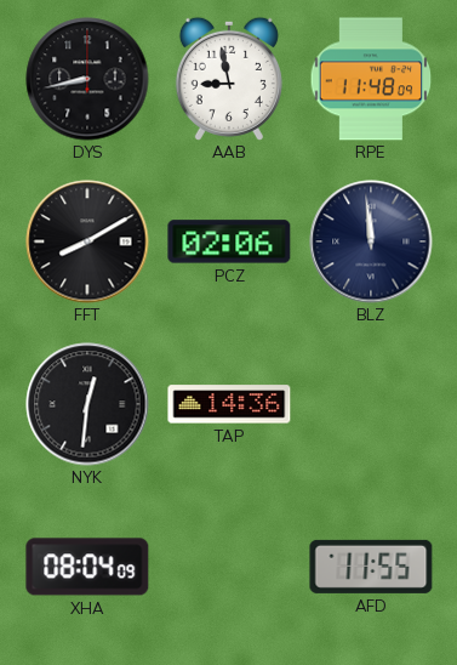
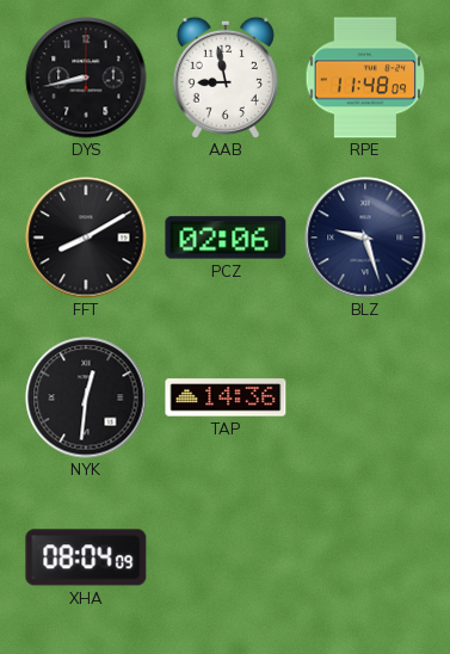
BLZ: 11:59 -> 9:27
AFD: 11:55 -> none
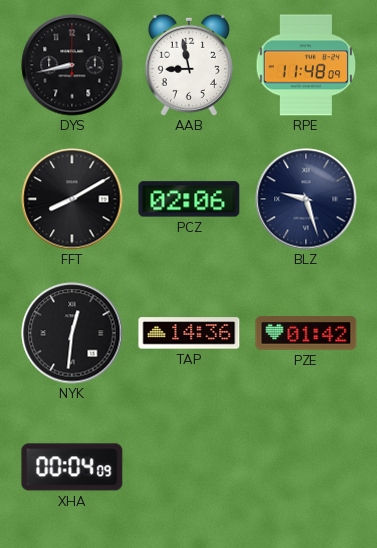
PZE: none -> 01:42
XHA: 08:04 -> 00:04
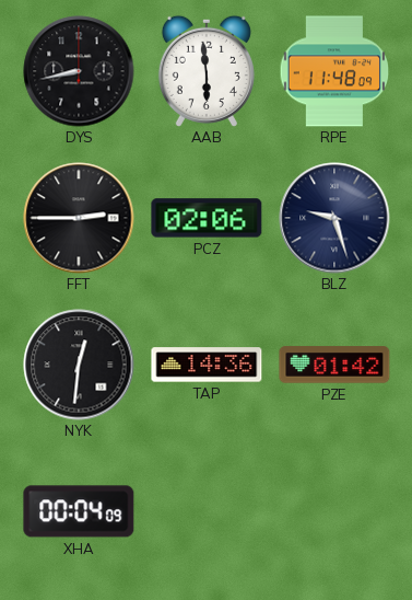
AAB: 8:58 -> 5:59
FFT: 8:10 -> 2:45
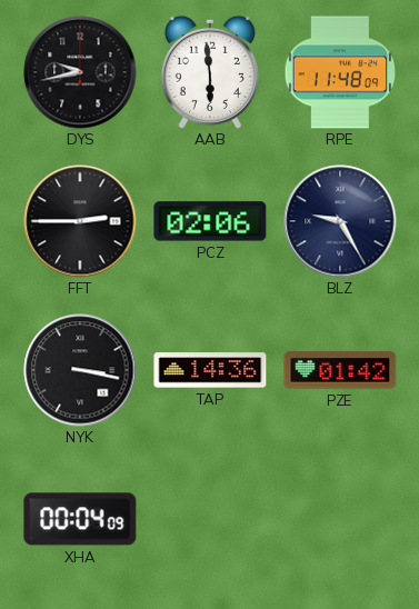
DYS: 8:43 -> 9:43
BLZ: 9:27 -> 9:25
NYK: 12:31 -> 3:17
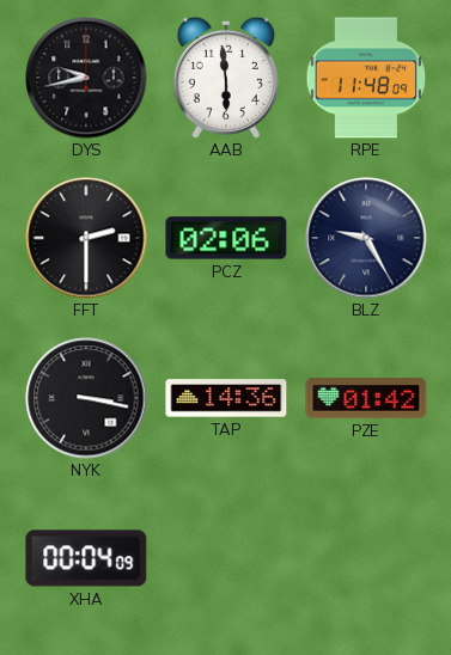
FFT: 2:45 -> 2:30
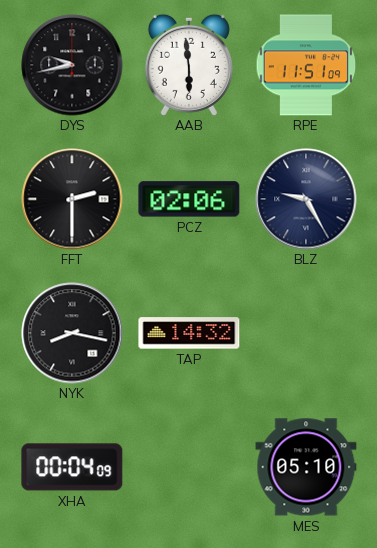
RPE: 11:48 -> 11:51
NYK: 3:17 -> 8:17
TAP: 14:36 -> 14:32
PZE: 01:42 -> none
MES: none -> 05:10
